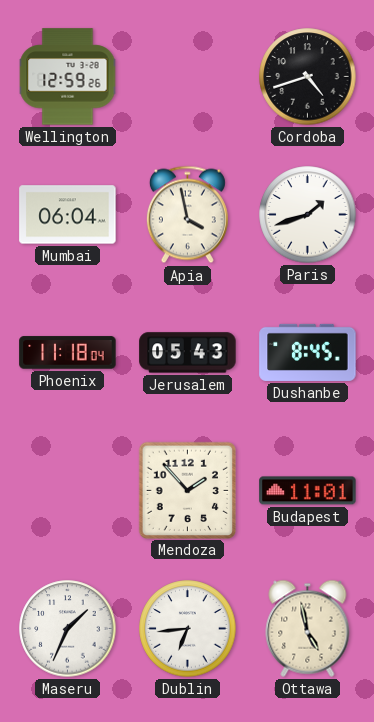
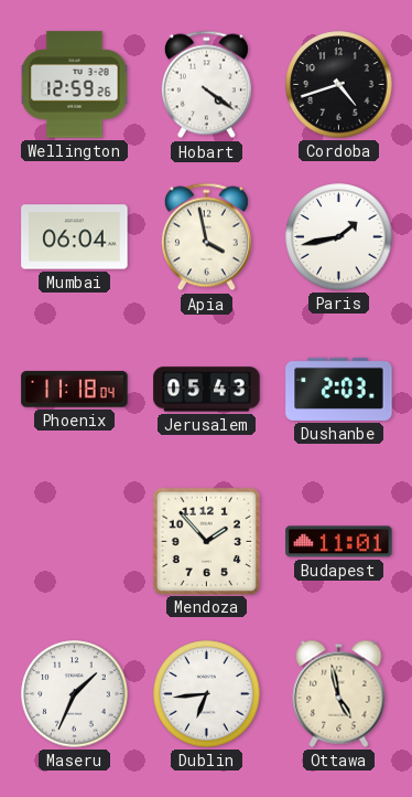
Hobart: none -> 4:21
Paris: 1:42 -> 1:43
Dushanbe: 8:45 -> 2:03
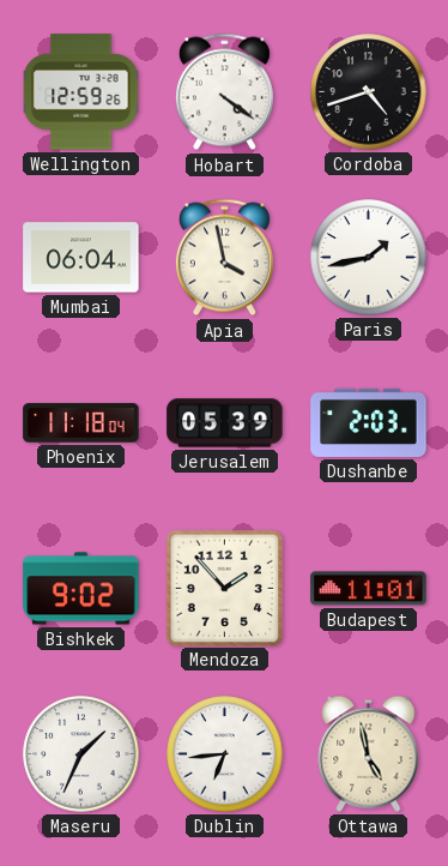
Jerusalem: 05:43 -> 05:39
Bishkek: none -> 9:02
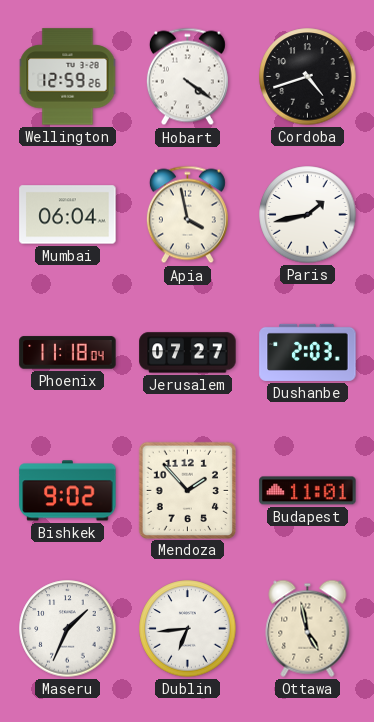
Jerusalem: 05:39 -> 07:27
